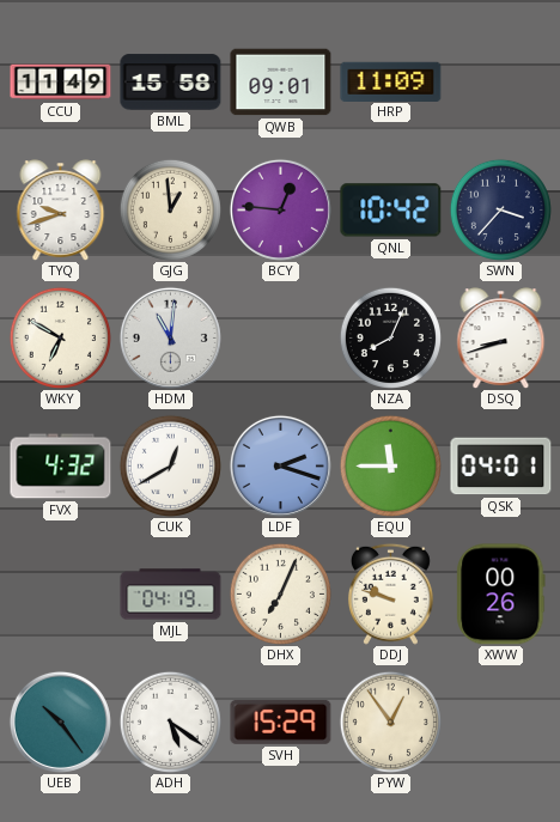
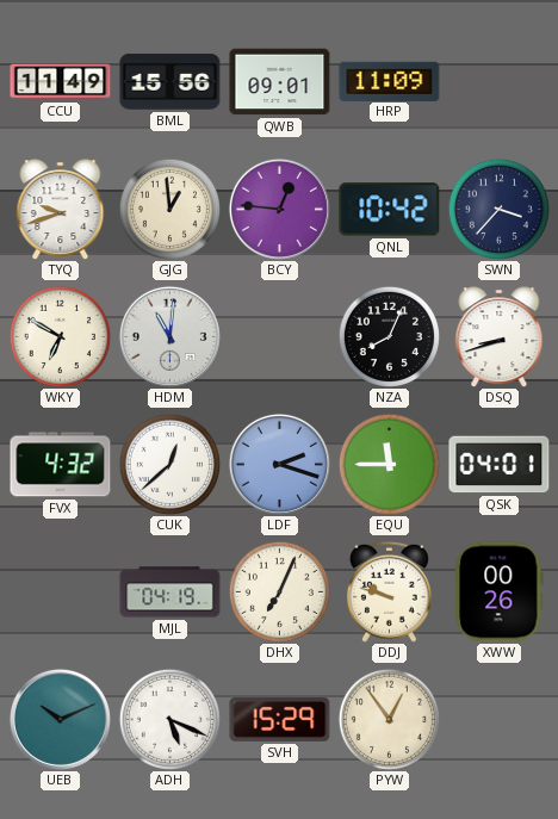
BML: 15:58 -> 15:56
CUK: 12:40 -> 12:38
UEB: 10:24 -> 10:11
ADH: 5:21 -> 5:19
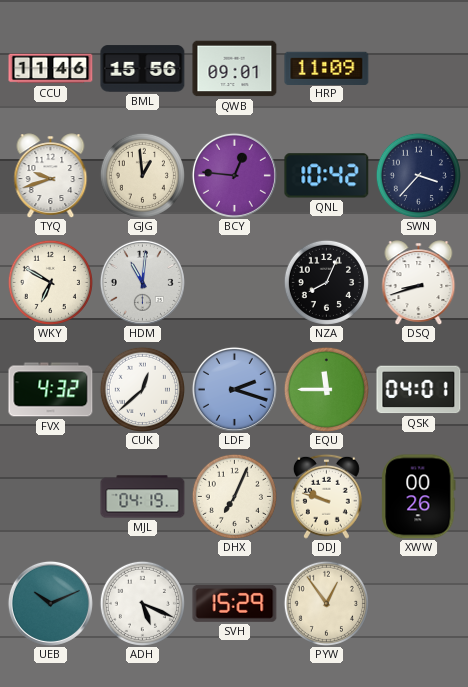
CCU: 11:49 -> 11:46
